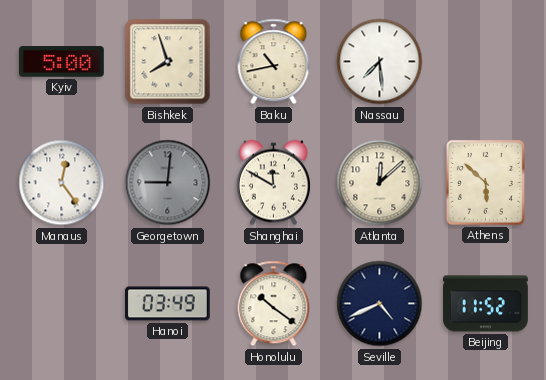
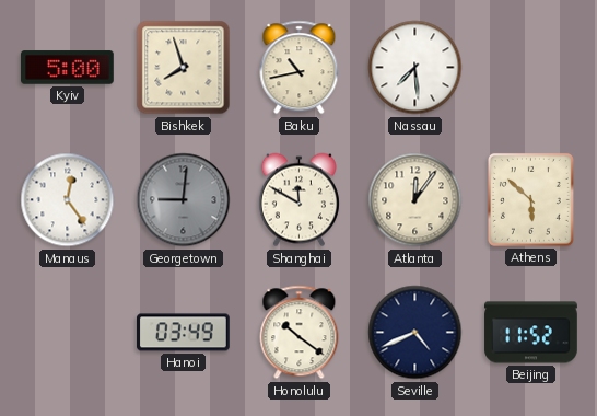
Atlanta: 12:08 -> 12:06
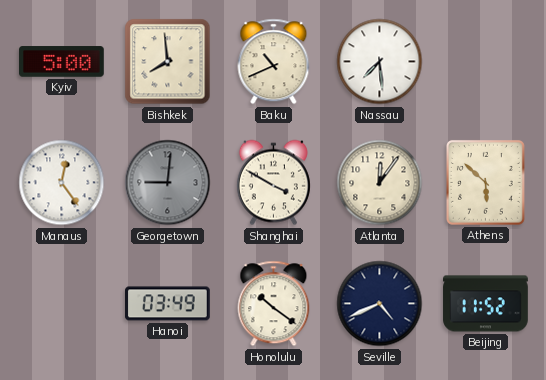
Bishkek: 7:57 -> 7:59
Baku: 10:43 -> 10:41
Shanghai: 11:50 -> 3:50
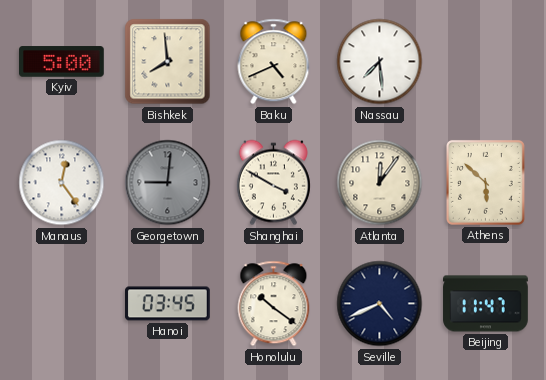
Baku: 10:41 -> 4:41
Hanoi: 03:49 -> 03:45
Beijing: 11:52 -> 11:47
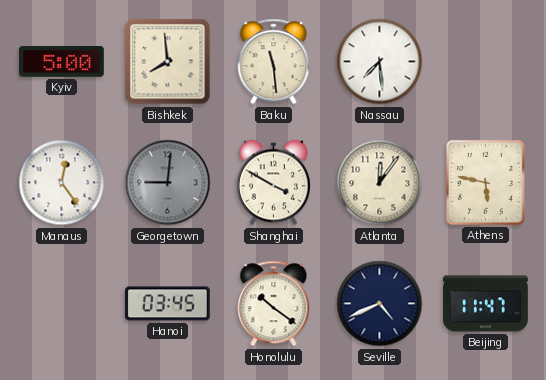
Baku: 4:41 -> 11:29
Athens: 5:52 -> 5:47
